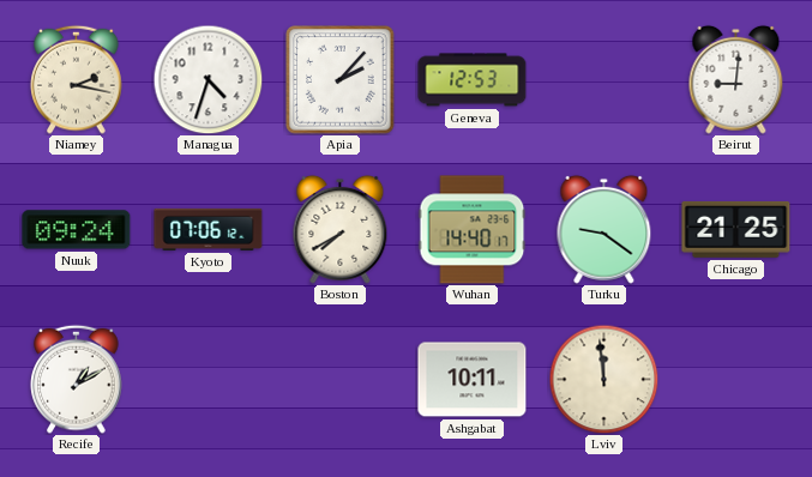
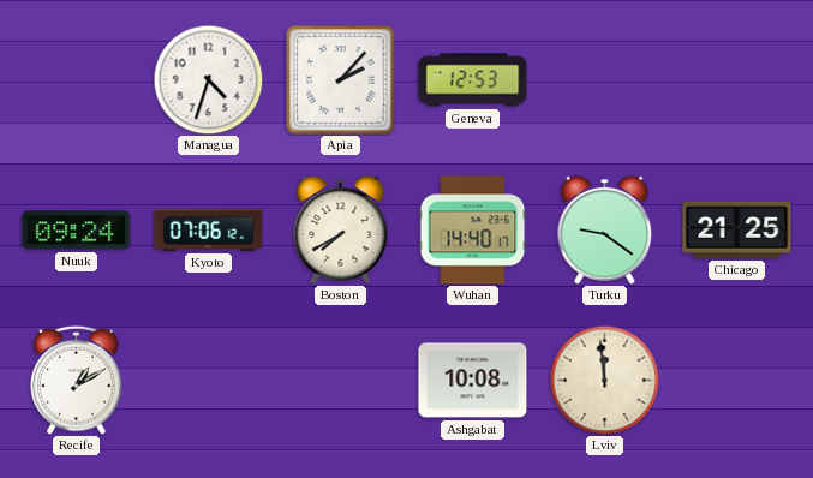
Niamey: 2:17 -> none
Beirut: 9:01 -> none
Ashgabat: 10:11 -> 10:08
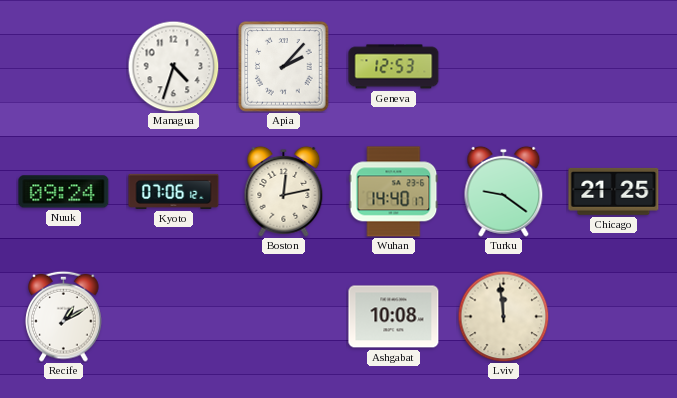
Boston: 7:40 -> 12:13
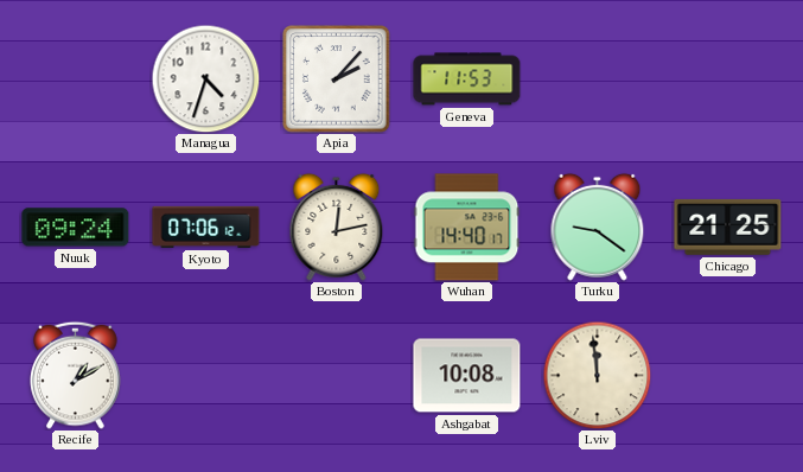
Geneva: 12:53 -> 11:53
